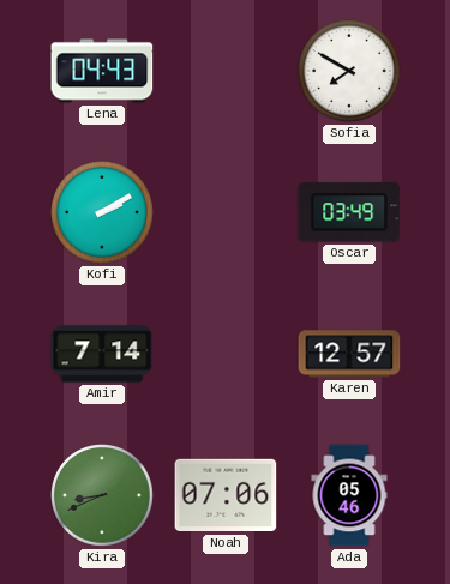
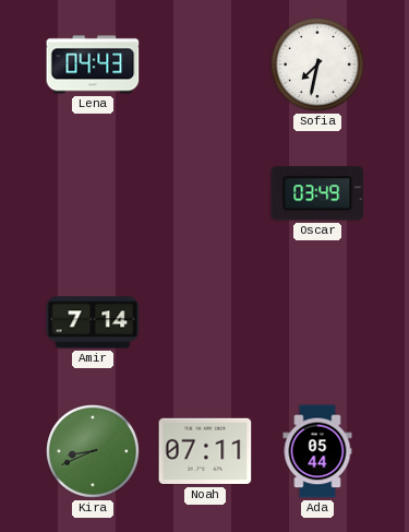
Sofia: 7:50 -> 7:32
Kofi: 2:10 -> none
Karen: 12:57 -> none
Noah: 07:06 -> 07:11
Ada: 05:46 -> 05:44
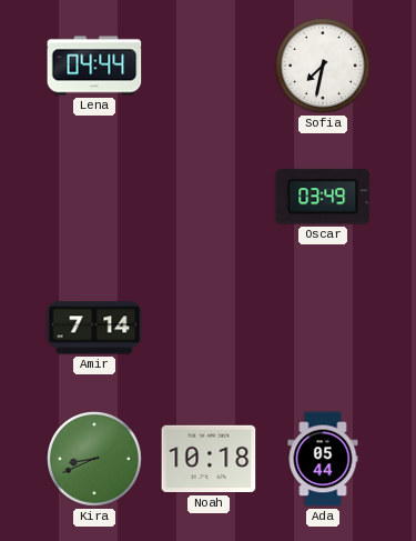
Lena: 04:43 -> 04:44
Noah: 07:11 -> 10:18
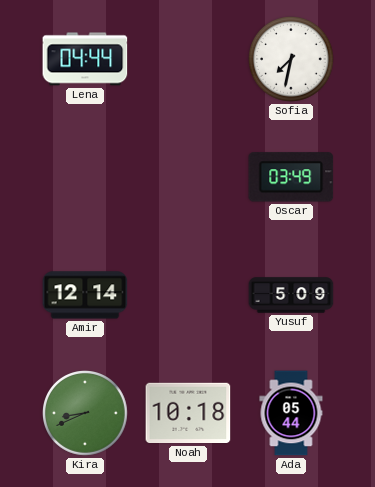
Amir: 7:14 -> 12:14
Yusuf: none -> 5:09
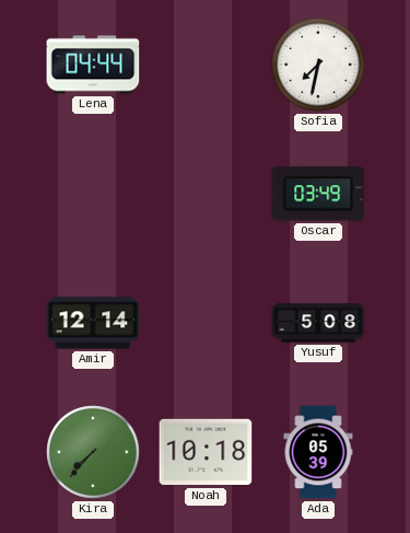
Yusuf: 5:09 -> 5:08
Kira: 8:41 -> 7:37
Ada: 05:44 -> 05:39
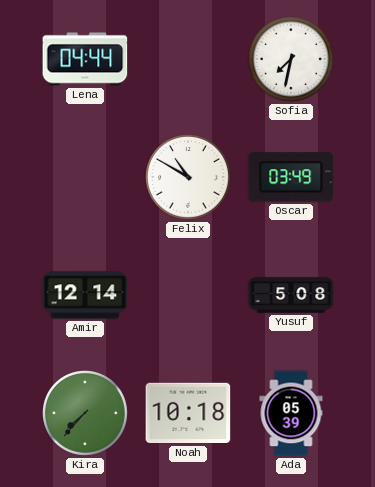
Felix: none -> 10:50
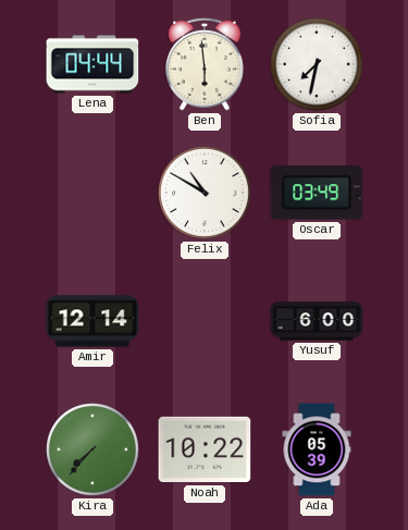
Ben: none -> 5:59
Yusuf: 5:08 -> 6:00
Noah: 10:18 -> 10:22
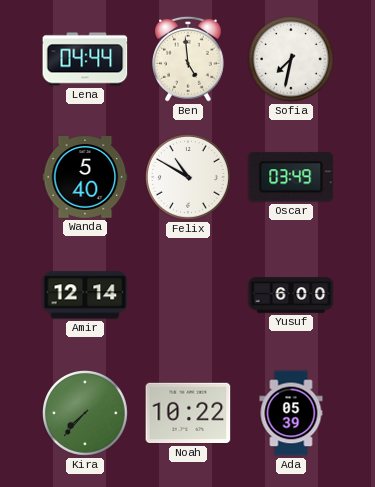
Ben: 5:59 -> 4:59
Wanda: none -> 5:40
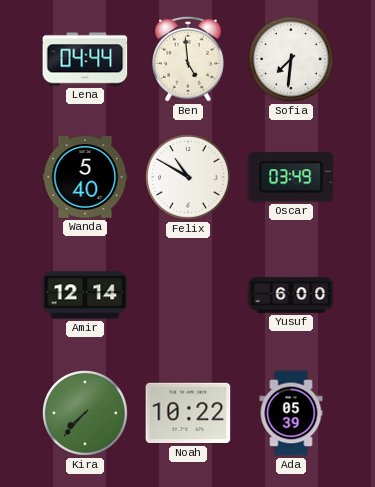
Sofia: 7:32 -> 7:31
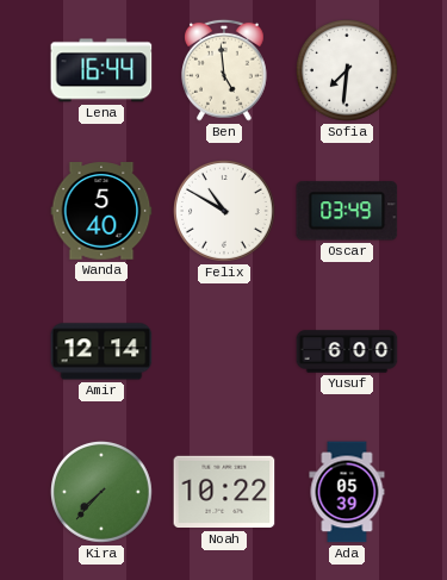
Lena: 04:44 -> 16:44
